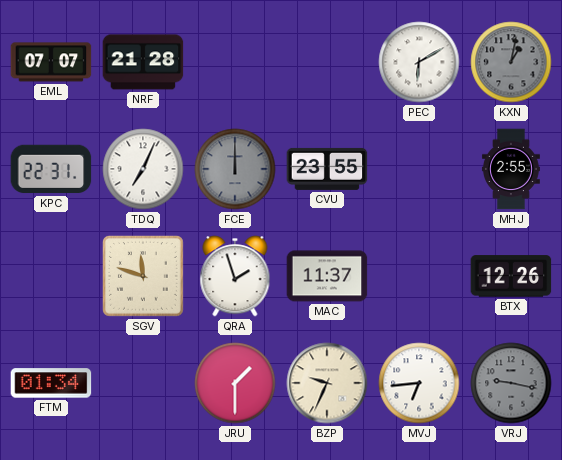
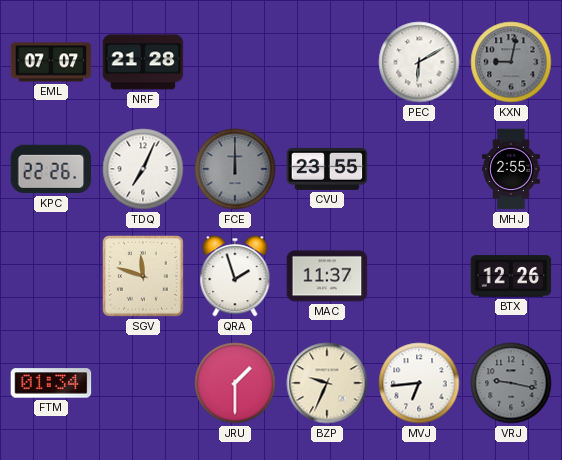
KXN: 1:02 -> 9:02
KPC: 22:31 -> 22:26
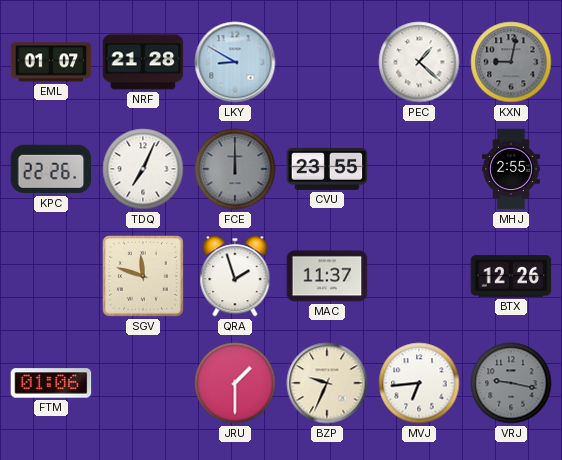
EML: 07:07 -> 01:07
LKY: none -> 8:50
PEC: 6:10 -> 1:22
FTM: 01:34 -> 01:06
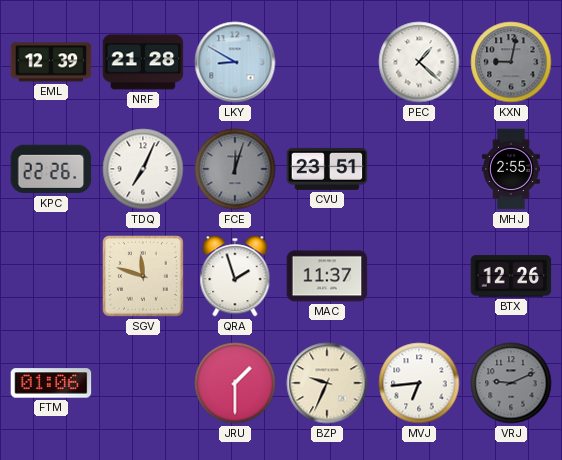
EML: 01:07 -> 12:39
FCE: 12:00 -> 12:03
CVU: 23:55 -> 23:51
VRJ: 9:17 -> 9:11
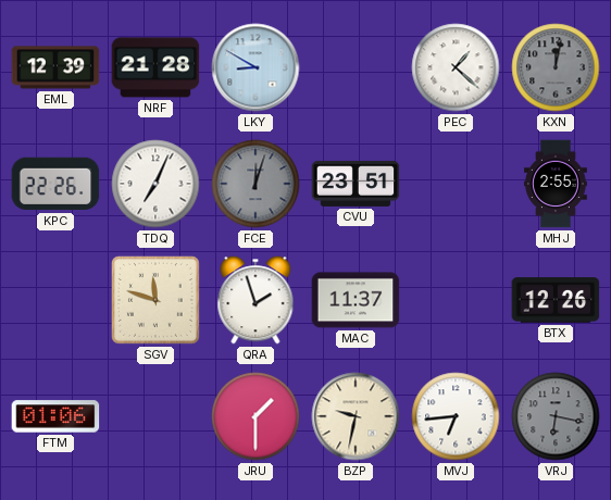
KXN: 9:02 -> 12:02
BZP: 9:34 -> 9:32
VRJ: 9:11 -> 6:17
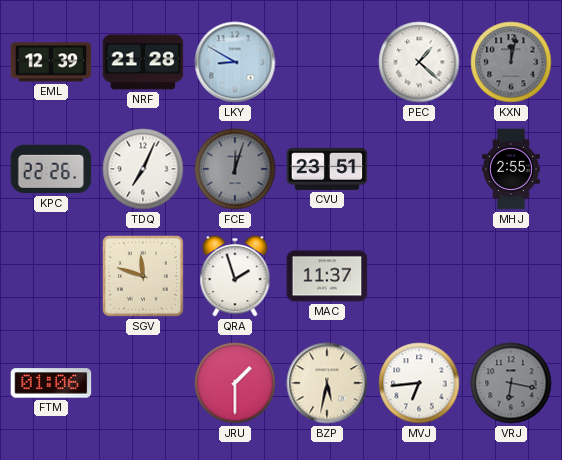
BTX: 12:26 -> none
BZP: 9:32 -> 5:32
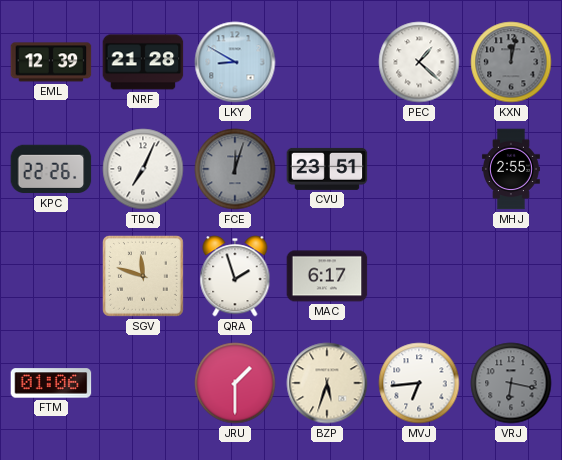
MAC: 11:37 -> 6:17
BZP: 5:32 -> 5:33
